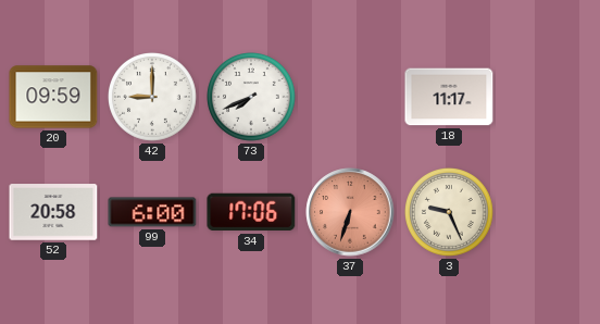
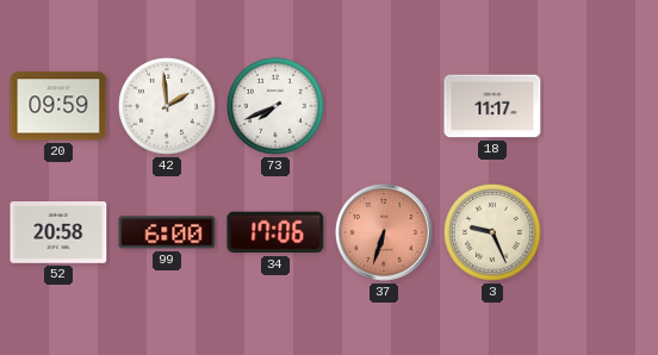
42: 9:00 -> 1:59
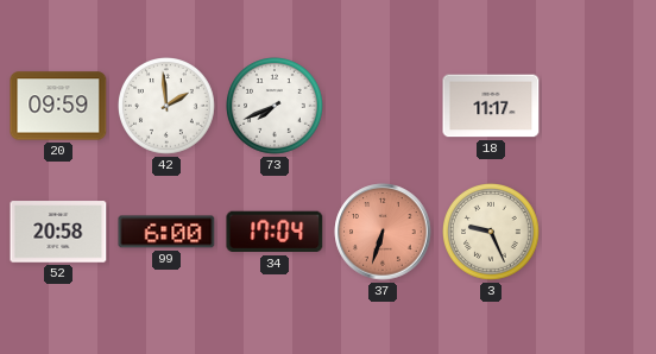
34: 17:06 -> 17:04
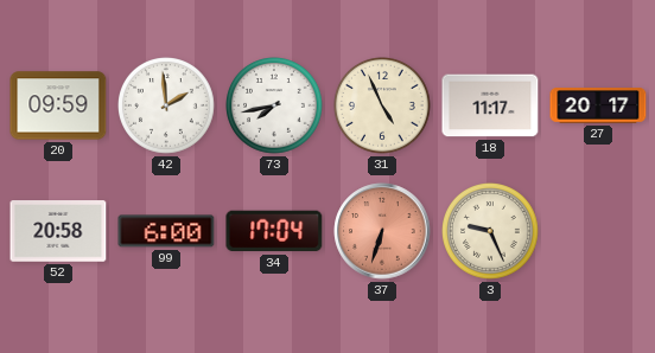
73: 7:41 -> 7:43
31: none -> 4:56
27: none -> 20:17
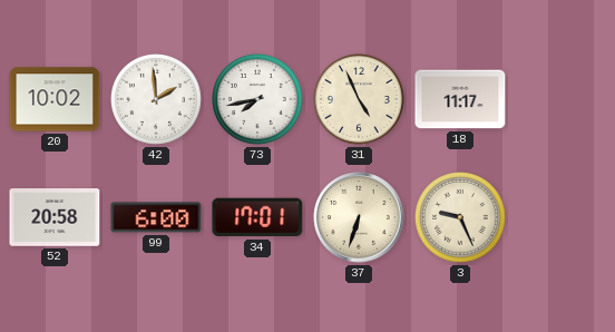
20: 09:59 -> 10:02
27: 20:17 -> none
34: 17:04 -> 17:01
37 dial: salmon -> cream
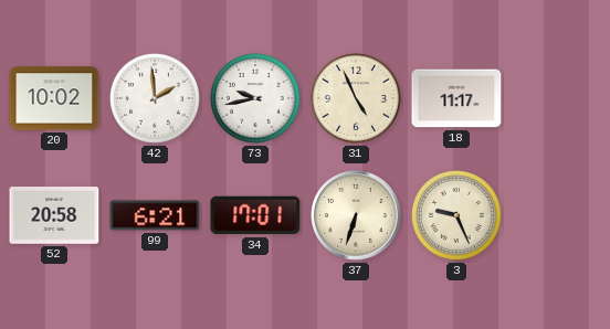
73: 7:43 -> 9:43
99: 6:00 -> 6:21
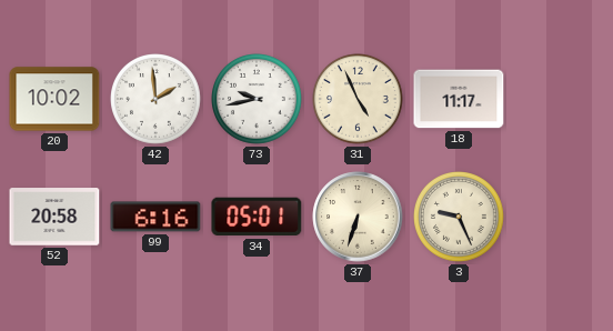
99: 6:21 -> 6:16
34: 17:01 -> 05:01
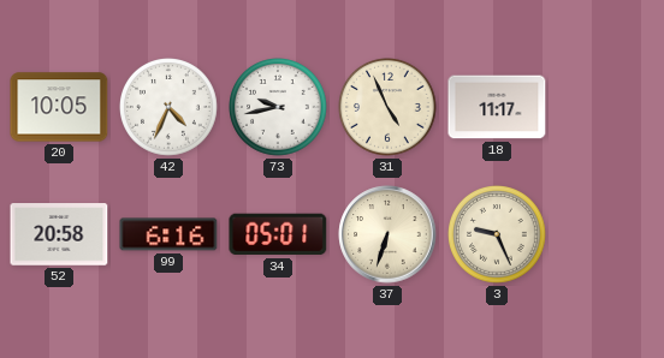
20: 10:02 -> 10:05
42: 1:59 -> 4:34
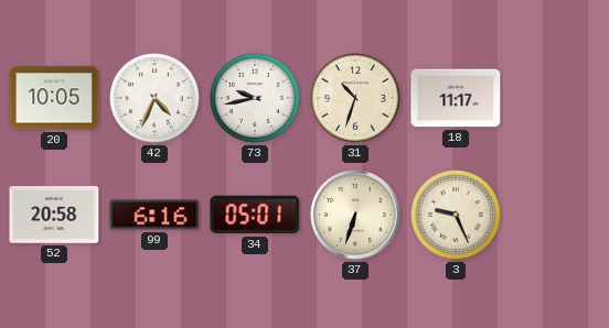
31: 4:56 -> 10:33
